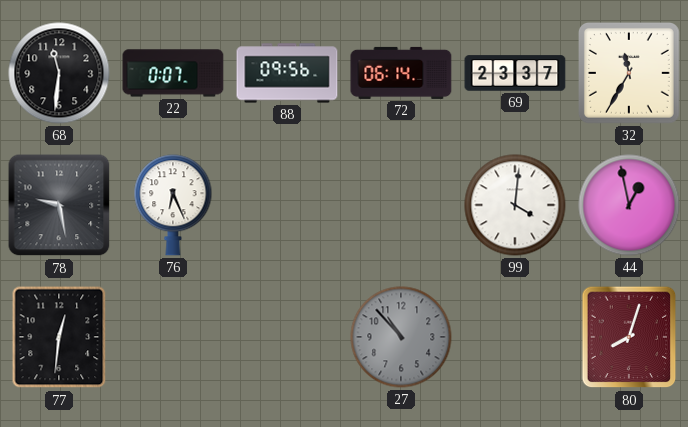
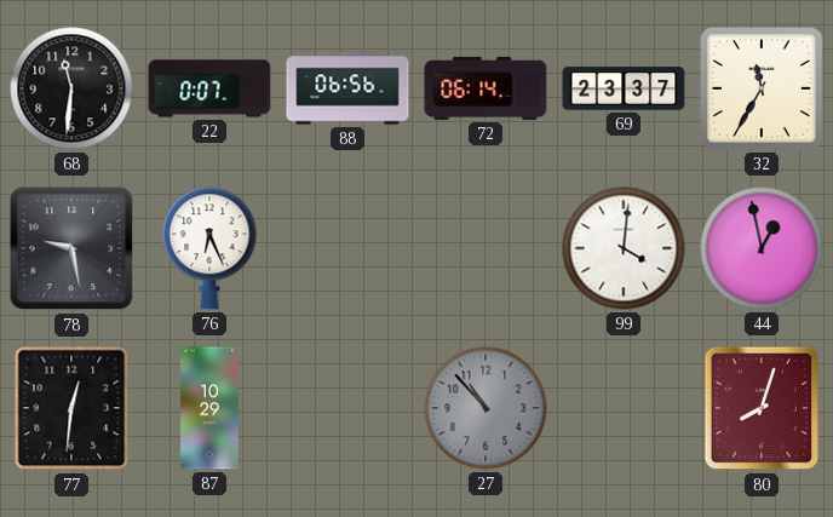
88: 09:56 -> 06:56
87: none -> 10:29
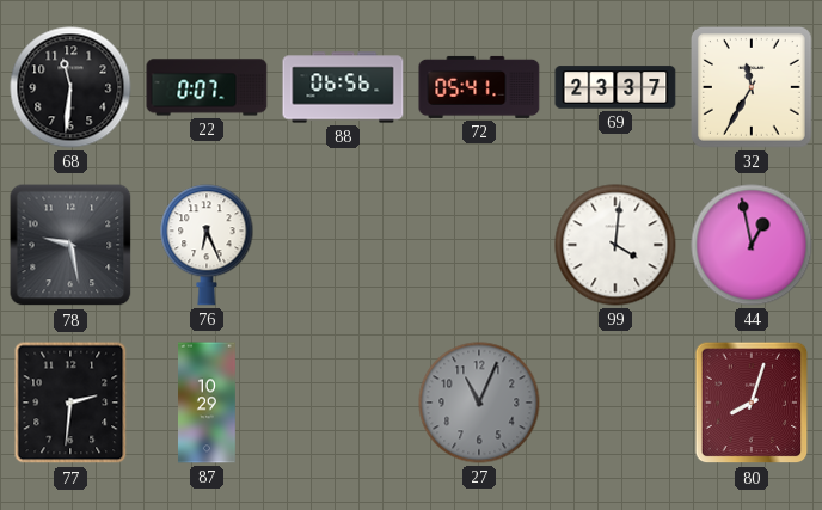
72: 06:14 -> 05:41
77: 12:31 -> 2:31
27: 10:53 -> 11:04
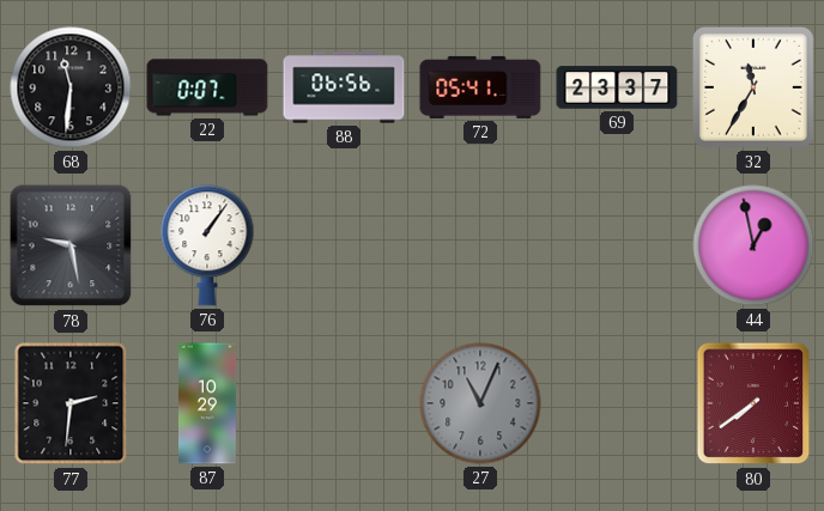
76: 6:26 -> 1:06
99: 4:01 -> none
80: 8:03 -> 7:39
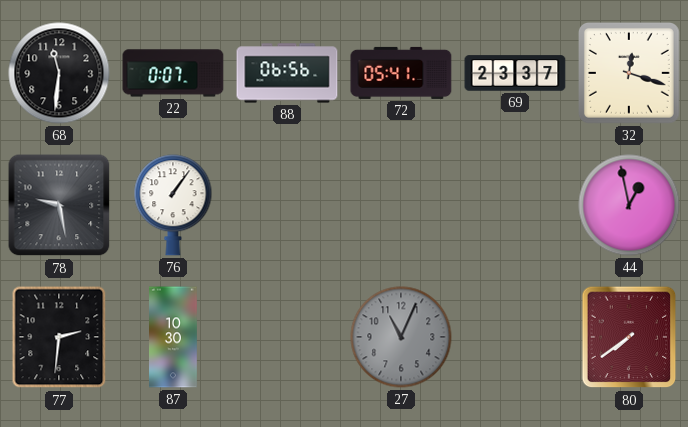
32: 11:35 -> 12:18
87: 10:29 -> 10:30
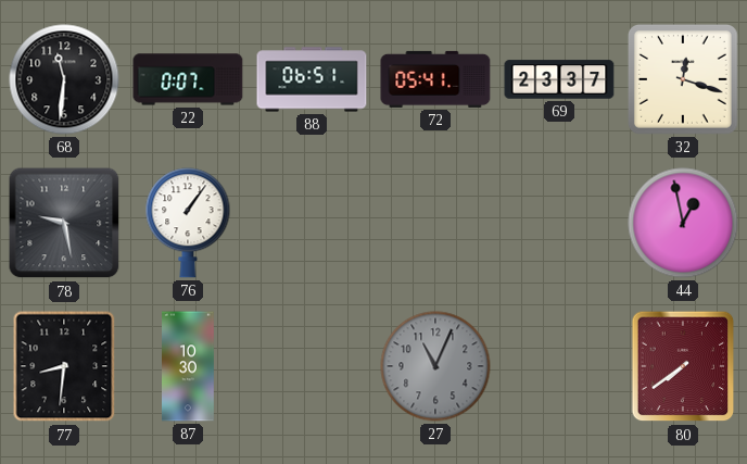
88: 06:56 -> 06:51
77: 2:31 -> 8:31
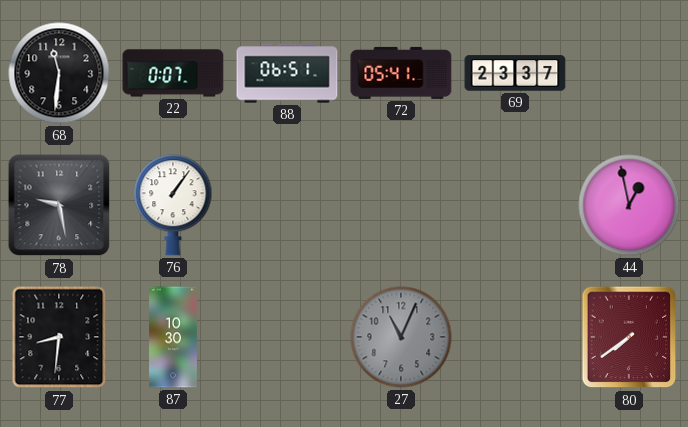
32: 12:18 -> none
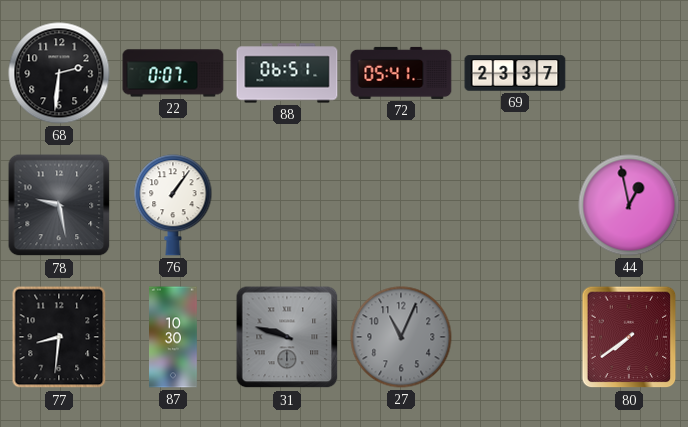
68: 11:31 -> 2:31
31: none -> 9:48
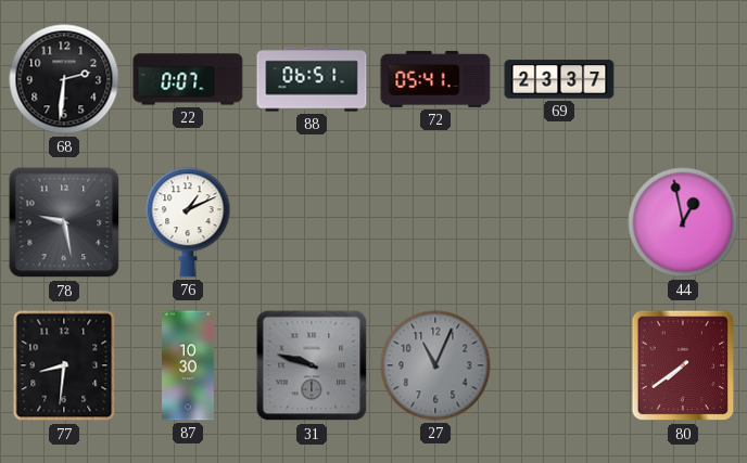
76: 1:06 -> 1:11
